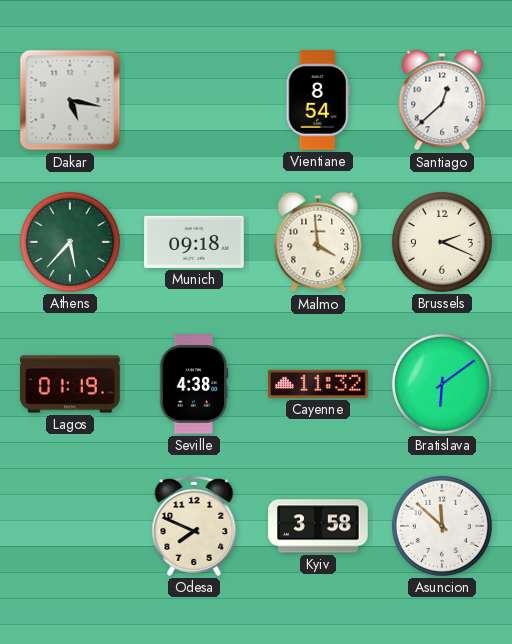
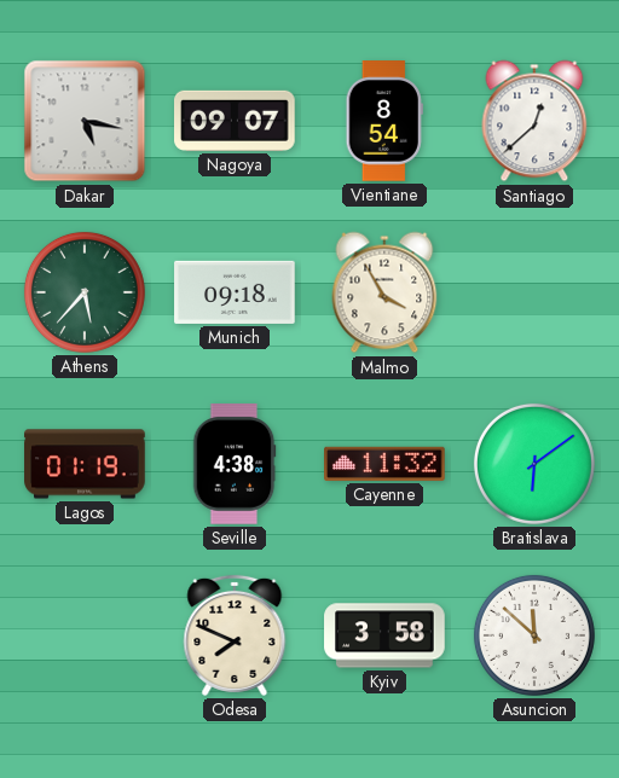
Nagoya: none -> 09:07
Malmo: 3:59 -> 3:55
Brussels: 2:19 -> none
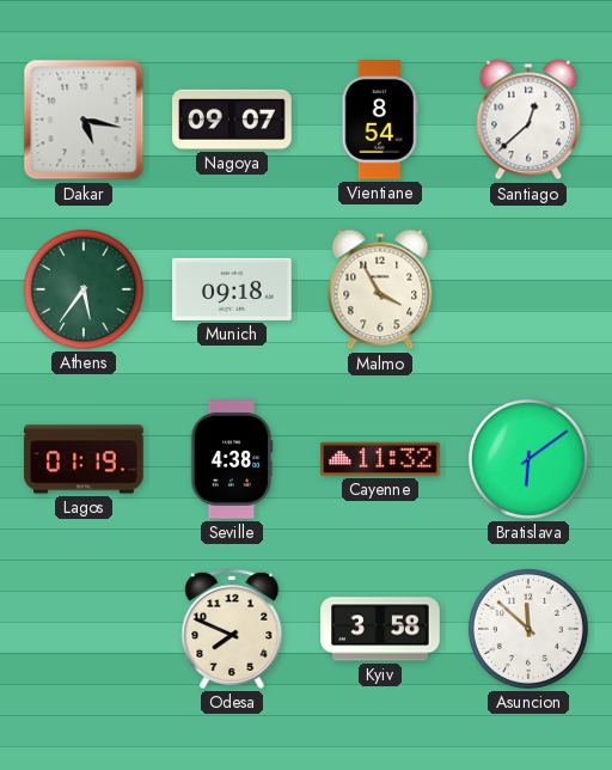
Athens: 5:37 -> 5:36
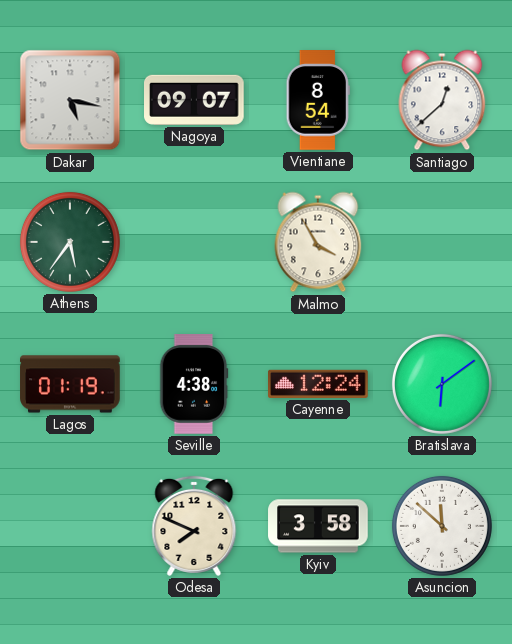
Munich: 09:18 -> none
Cayenne: 11:32 -> 12:24
